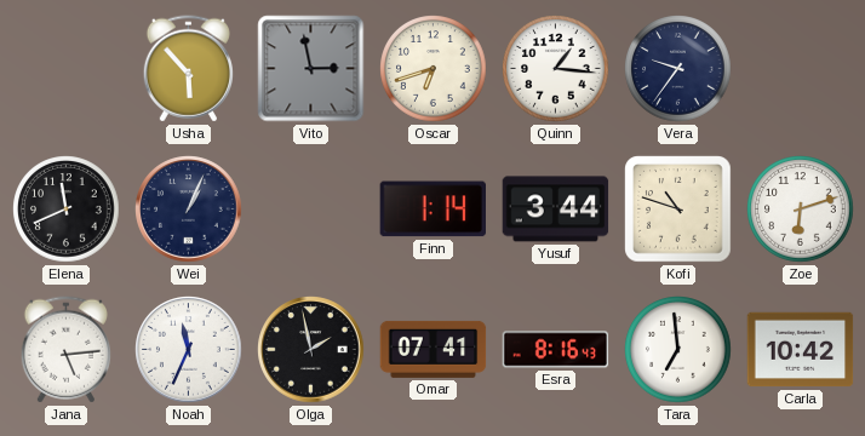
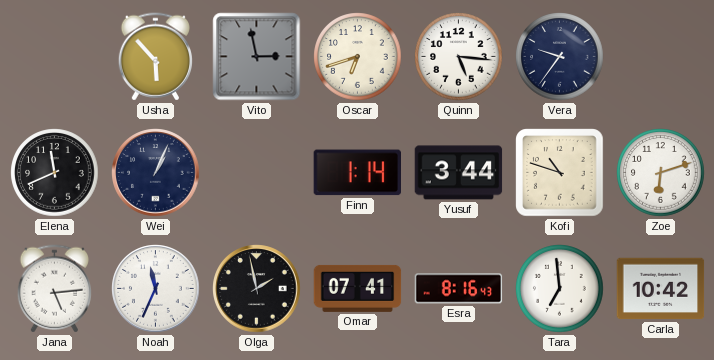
Quinn: 1:16 -> 5:16
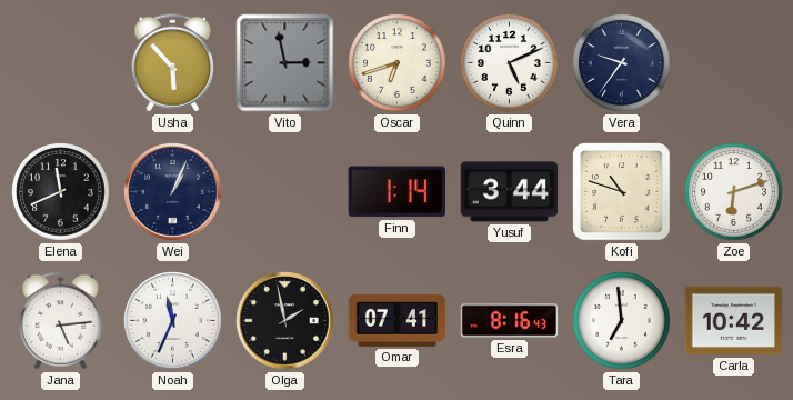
Quinn: 5:16 -> 5:11
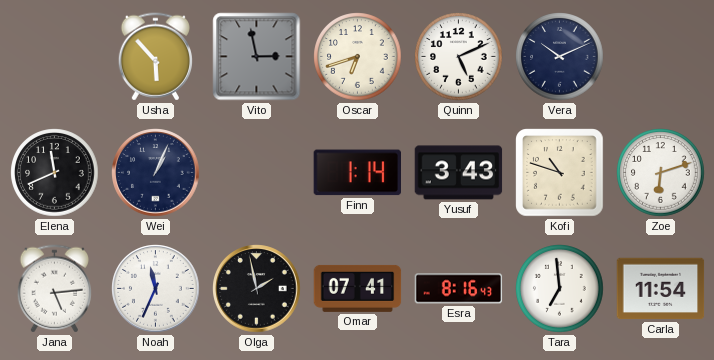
Vera: 9:36 -> 10:11
Yusuf: 3:44 -> 3:43
Carla: 10:42 -> 11:54
